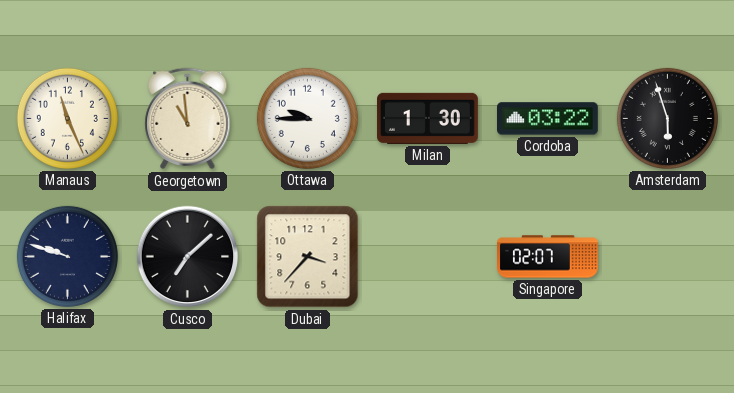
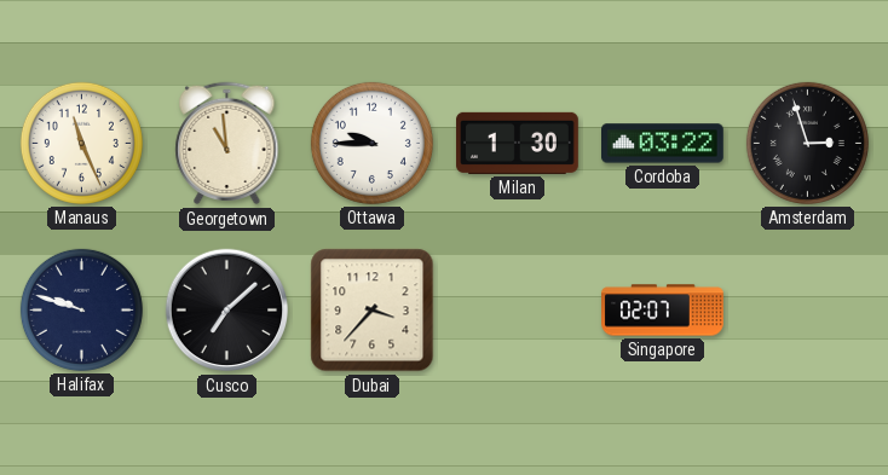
Amsterdam: 5:57 -> 2:57
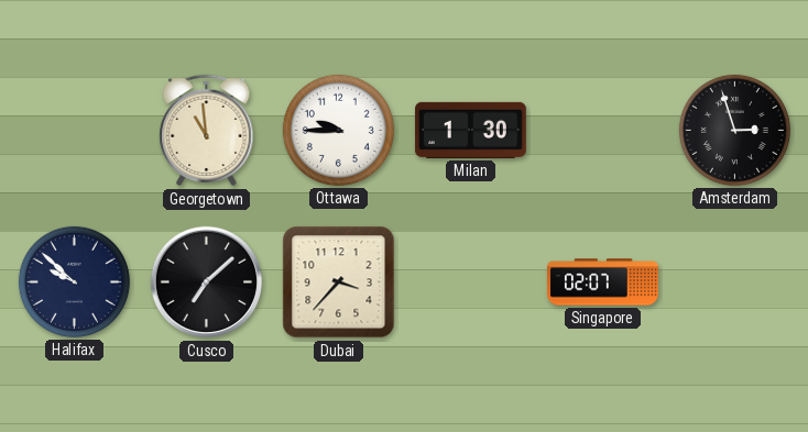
Manaus: 11:26 -> none
Cordoba: 03:22 -> none
Halifax: 9:48 -> 9:52
